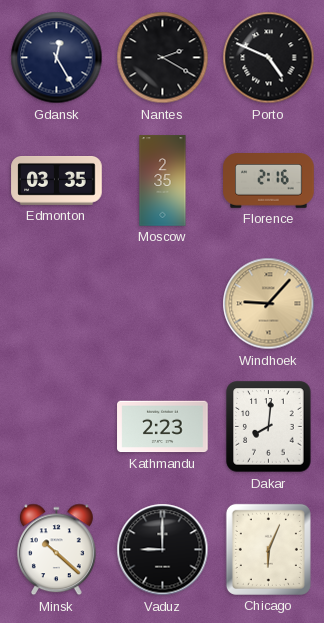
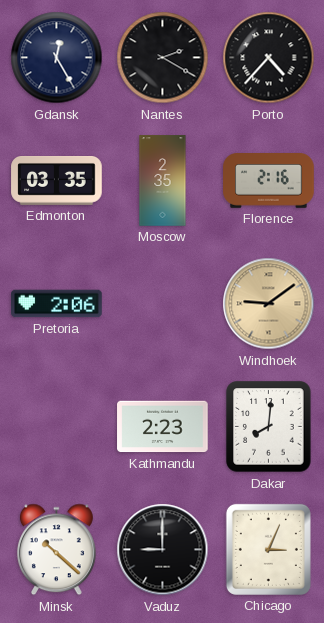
Porto: 4:49 -> 4:37
Pretoria: none -> 2:06
Windhoek: 9:07 -> 9:09
Chicago: 6:04 -> 3:04
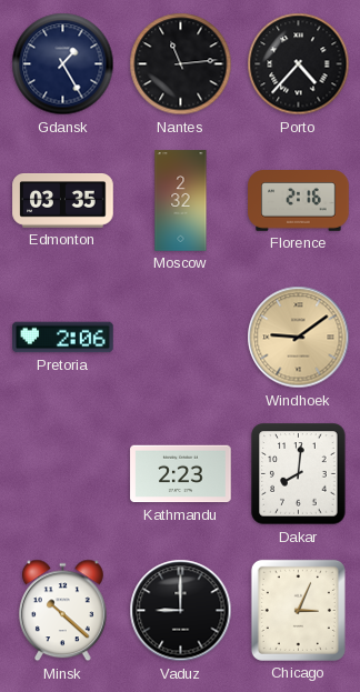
Gdansk: 12:25 -> 1:25
Nantes: 2:20 -> 11:14
Moscow: 2:35 -> 2:32
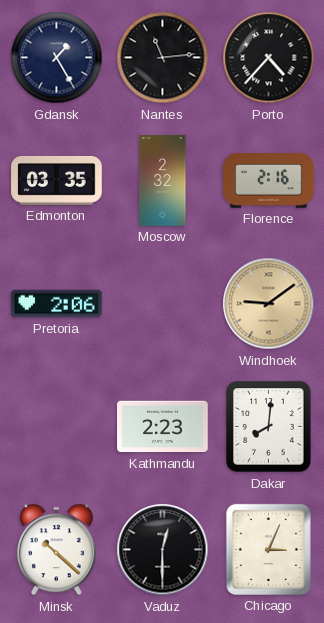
Vaduz: 9:00 -> 12:30
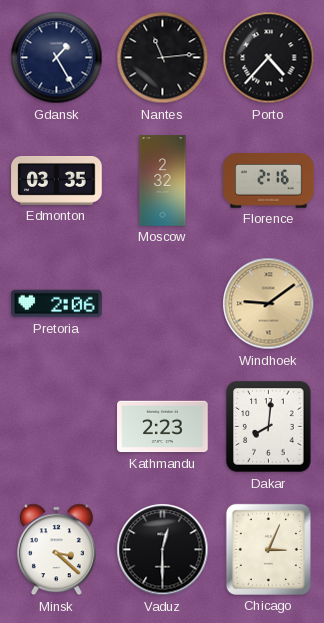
Minsk: 10:22 -> 3:22
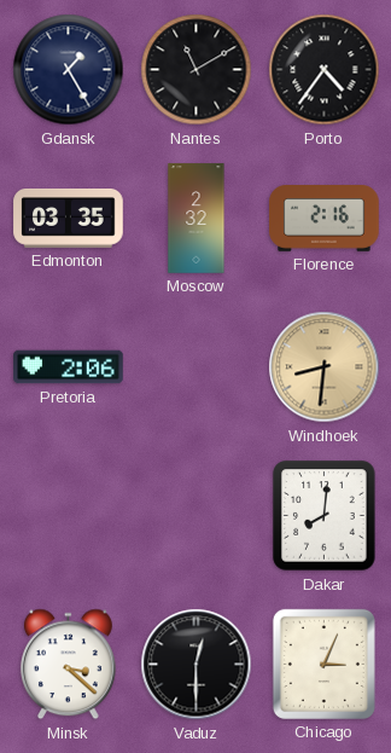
Nantes: 11:14 -> 11:10
Porto: 4:37 -> 4:36
Windhoek: 9:09 -> 8:31
Kathmandu: 2:23 -> none
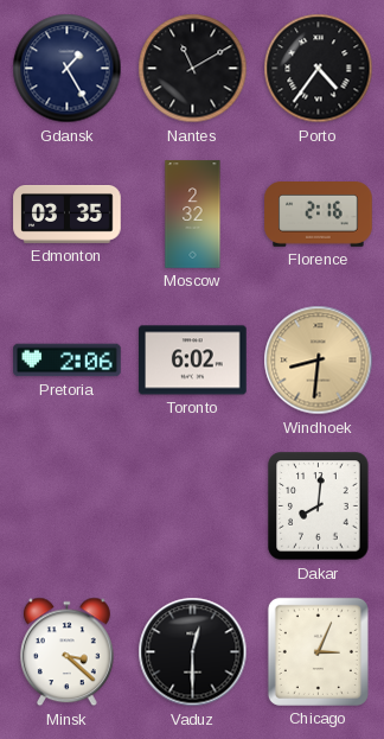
Toronto: none -> 6:02
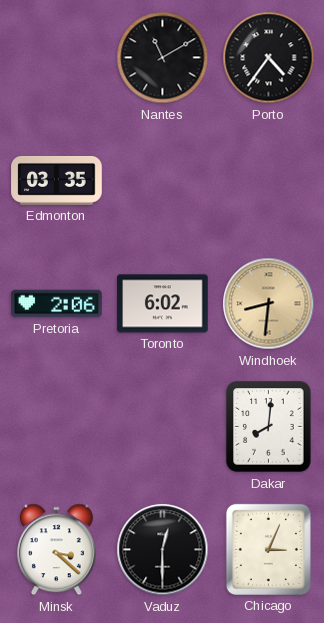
Gdansk: 1:25 -> none
Moscow: 2:32 -> none
Florence: 2:16 -> none
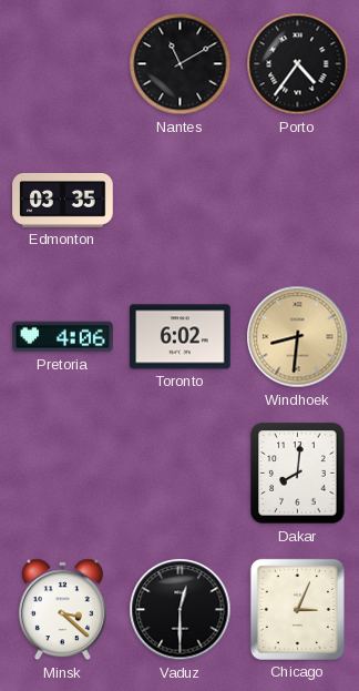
Pretoria: 2:06 -> 4:06
